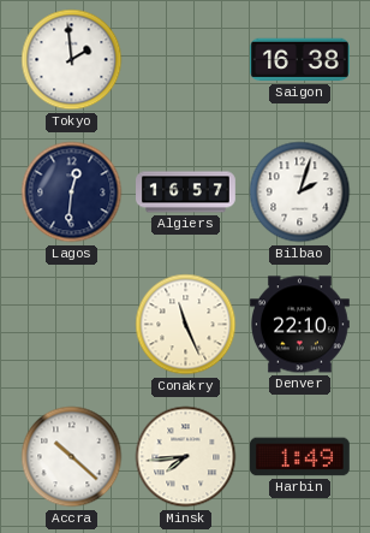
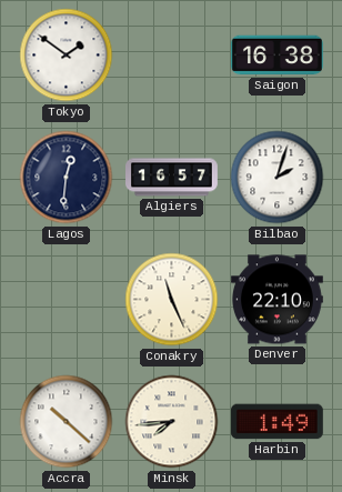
Tokyo: 1:59 -> 1:51
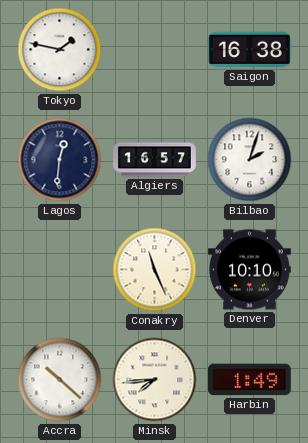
Tokyo: 1:51 -> 1:47
Denver: 22:10 -> 10:10
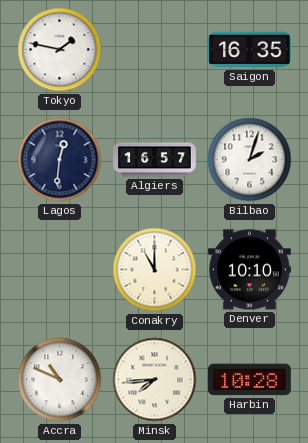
Saigon: 16:38 -> 16:35
Conakry: 11:26 -> 11:00
Accra: 10:22 -> 10:49
Harbin: 1:49 -> 10:28
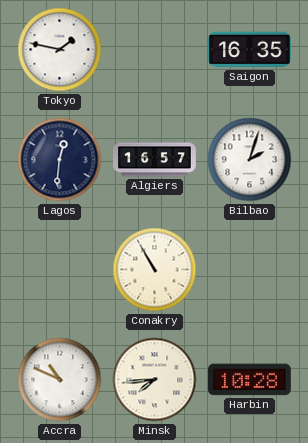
Conakry: 11:00 -> 10:55
Denver: 10:10 -> none
